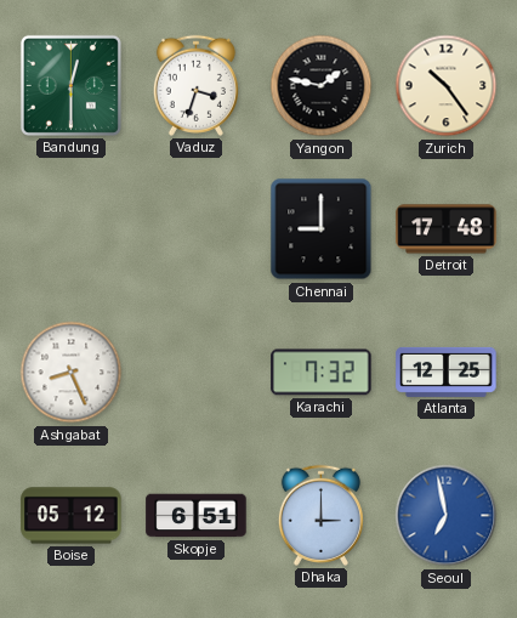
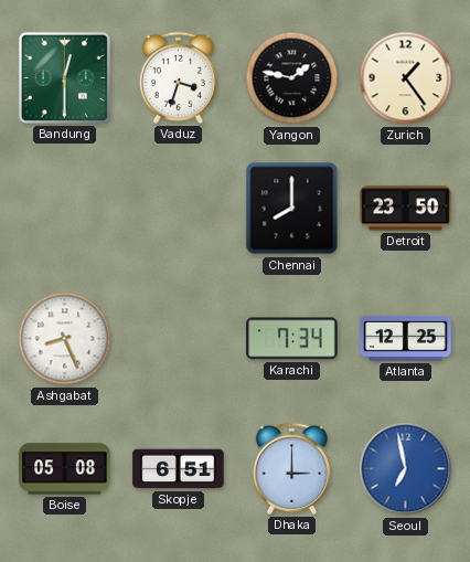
Zurich: 10:24 -> 1:24
Chennai: 9:00 -> 8:00
Detroit: 17:48 -> 23:50
Karachi: 7:32 -> 7:34
Boise: 05:12 -> 05:08
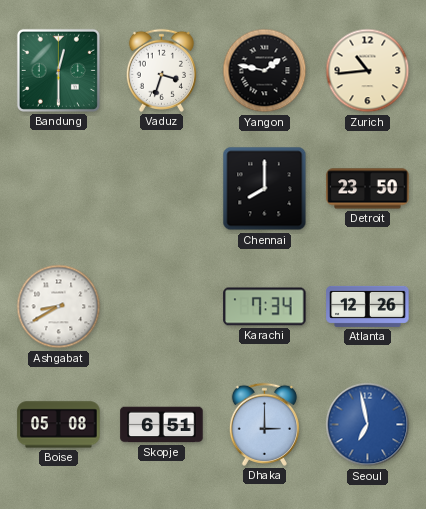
Zurich: 1:24 -> 10:44
Ashgabat: 8:26 -> 8:40
Atlanta: 12:25 -> 12:26
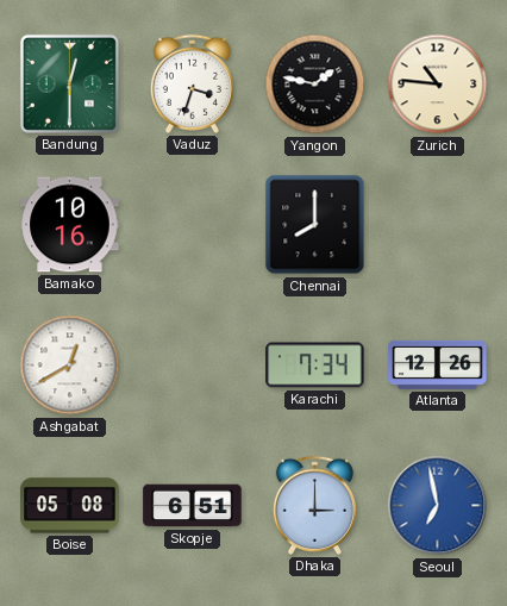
Zurich: 10:44 -> 10:46
Bamako: none -> 10:16
Detroit: 23:50 -> none
Ashgabat: 8:40 -> 12:40
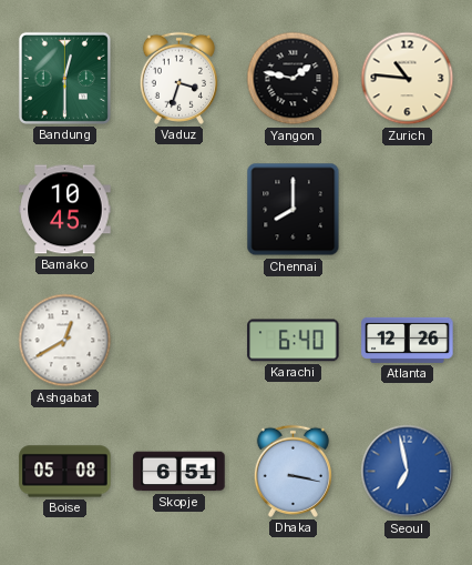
Bamako: 10:16 -> 10:45
Karachi: 7:34 -> 6:40
Dhaka: 3:00 -> 3:17
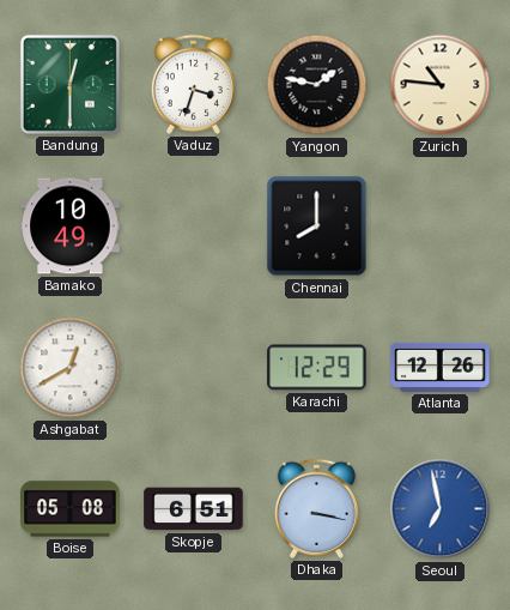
Bamako: 10:45 -> 10:49
Karachi: 6:40 -> 12:29
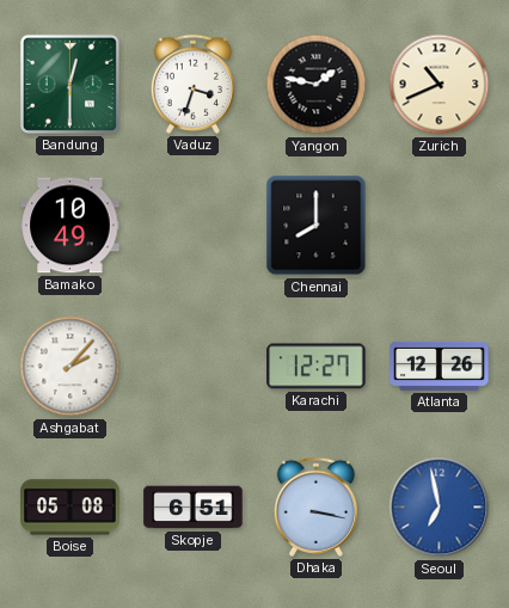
Zurich: 10:46 -> 10:41
Ashgabat: 12:40 -> 2:07
Karachi: 12:29 -> 12:27
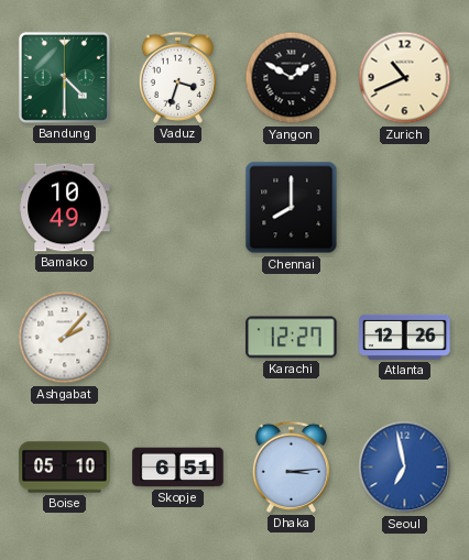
Bandung: 12:30 -> 4:30
Yangon: 1:47 -> 1:50
Boise: 05:08 -> 05:10
Dhaka: 3:17 -> 3:14
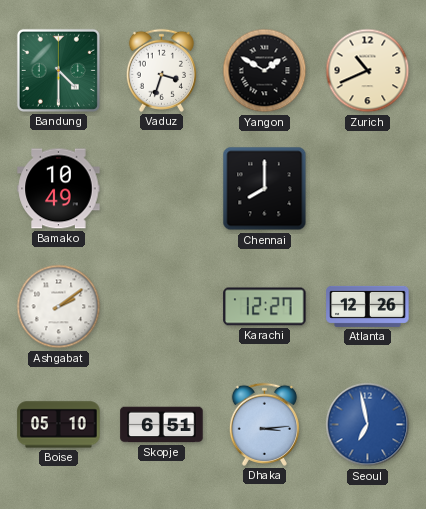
Ashgabat: 2:07 -> 2:09
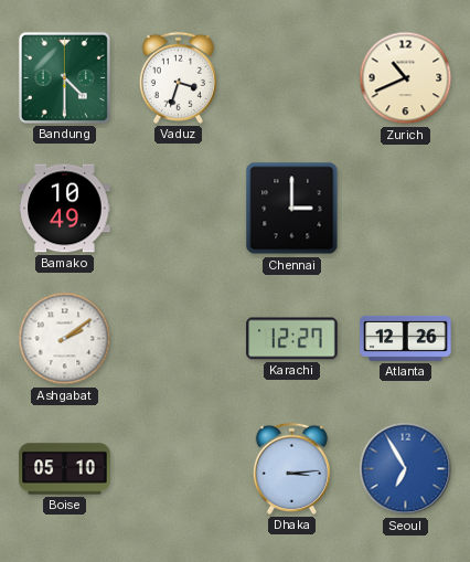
Yangon: 1:50 -> none
Chennai: 8:00 -> 3:00
Skopje: 6:51 -> none
Seoul: 6:58 -> 6:55
